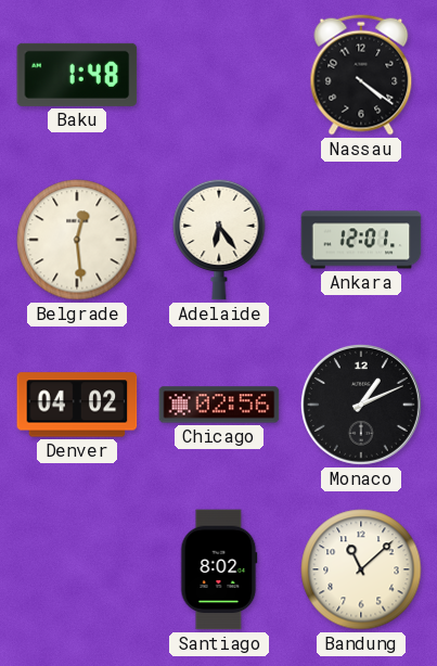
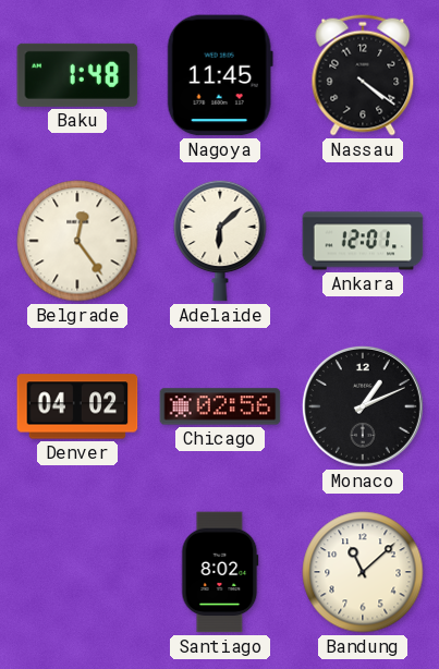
Nagoya: none -> 11:45
Belgrade: 12:29 -> 12:24
Adelaide: 6:24 -> 6:08
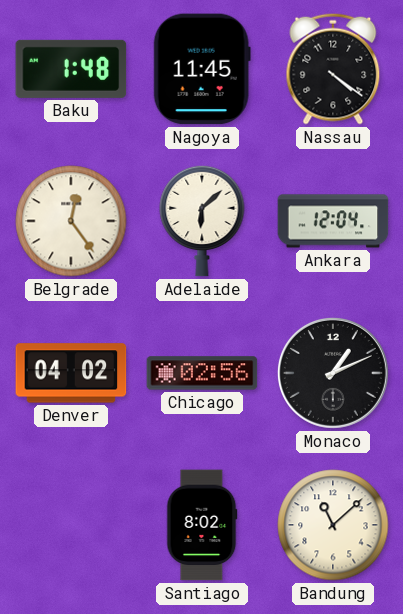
Ankara: 12:01 -> 12:04
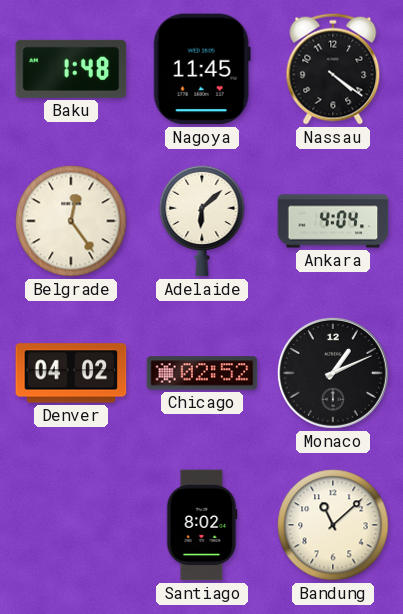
Ankara: 12:04 -> 4:04
Chicago: 02:56 -> 02:52
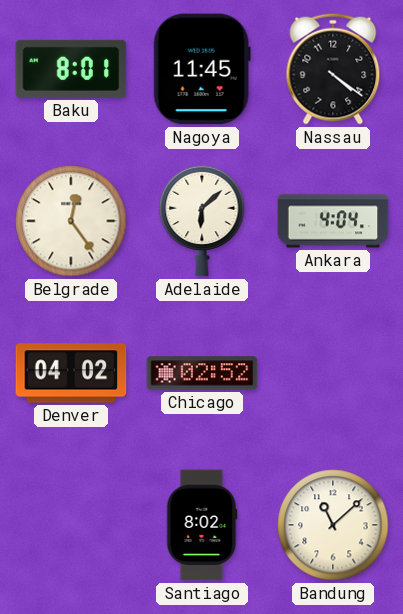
Baku: 1:48 -> 8:01
Monaco: 1:11 -> none
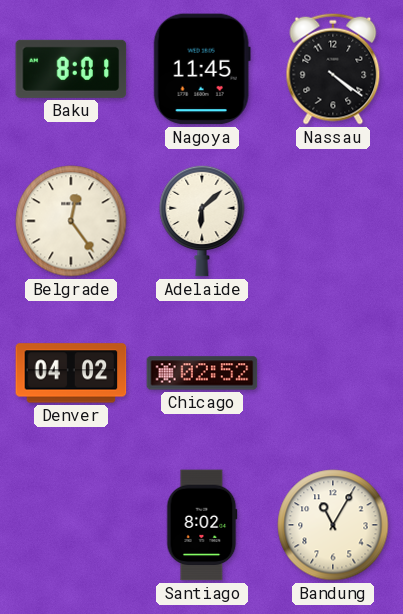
Ankara: 4:04 -> none
Bandung: 11:08 -> 11:05
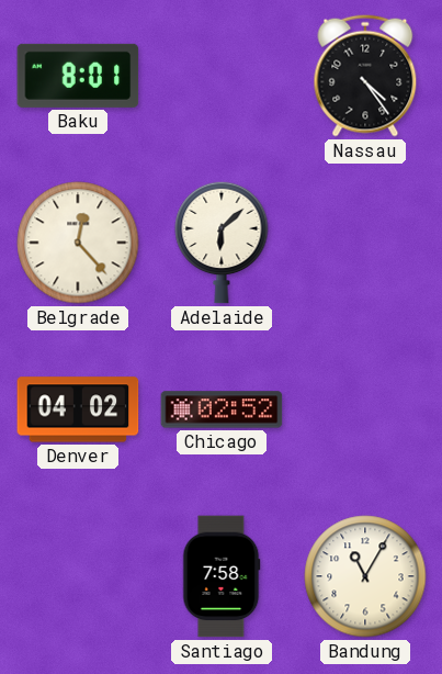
Nagoya: 11:45 -> none
Nassau: 4:21 -> 4:24
Belgrade: 12:24 -> 12:23
Santiago: 8:02 -> 7:58
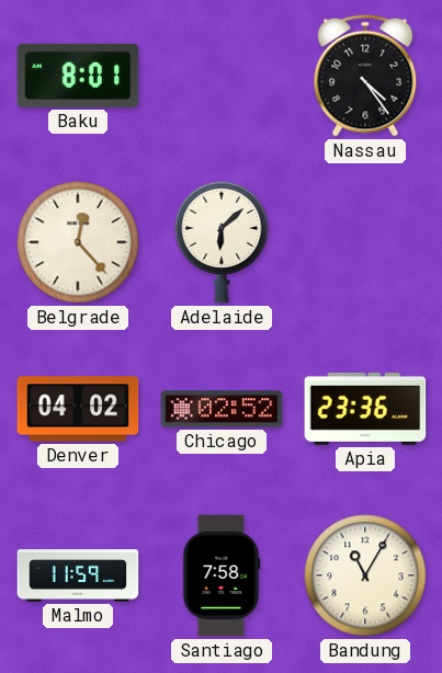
Apia: none -> 23:36
Malmo: none -> 11:59
